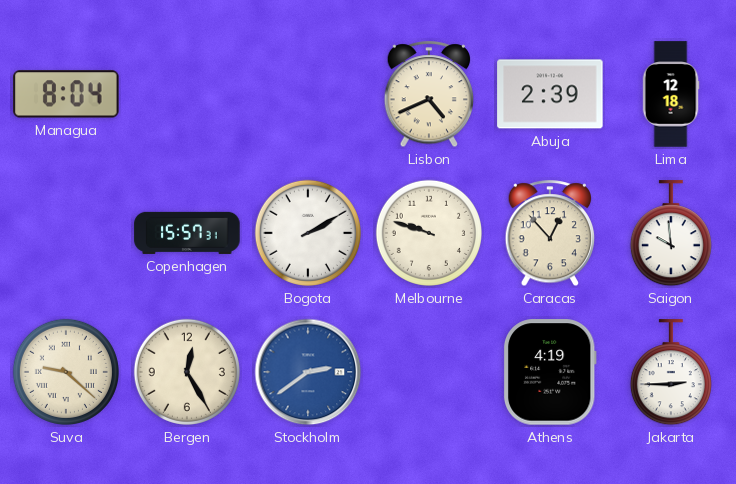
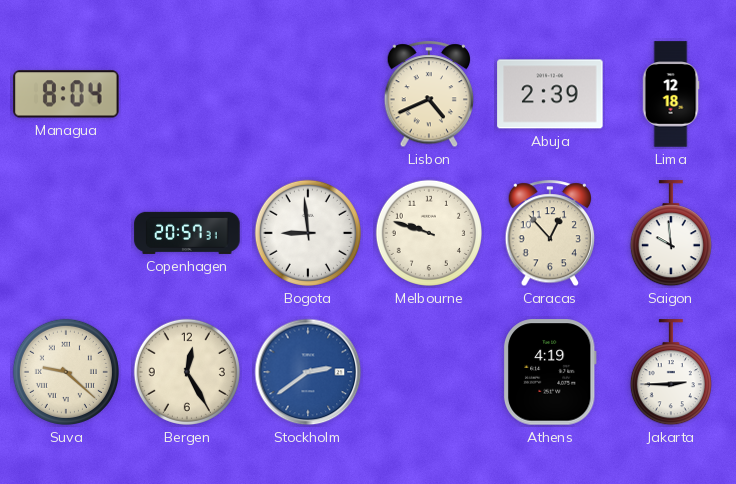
Copenhagen: 15:57 -> 20:57
Bogota: 2:10 -> 8:59
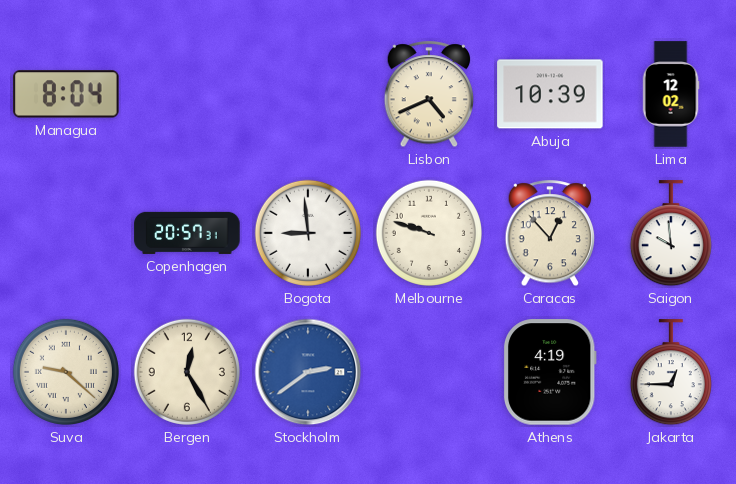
Abuja: 2:39 -> 10:39
Lima: 12:18 -> 12:02
Jakarta: 2:45 -> 12:45
